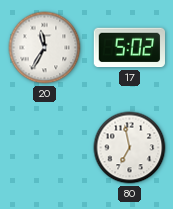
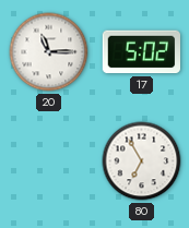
20: 11:35 -> 11:15
80: 6:58 -> 6:55
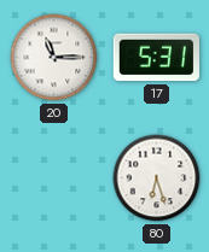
17: 5:02 -> 5:31
80: 6:55 -> 6:27
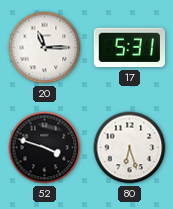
52: none -> 3:48
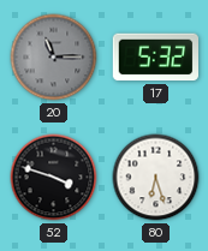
20 dial: white -> grey
17: 5:31 -> 5:32
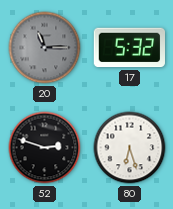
52: 3:48 -> 2:48
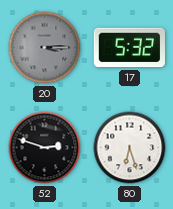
20: 11:15 -> 3:15
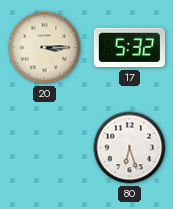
20 dial: grey -> cream
52: 2:48 -> none
